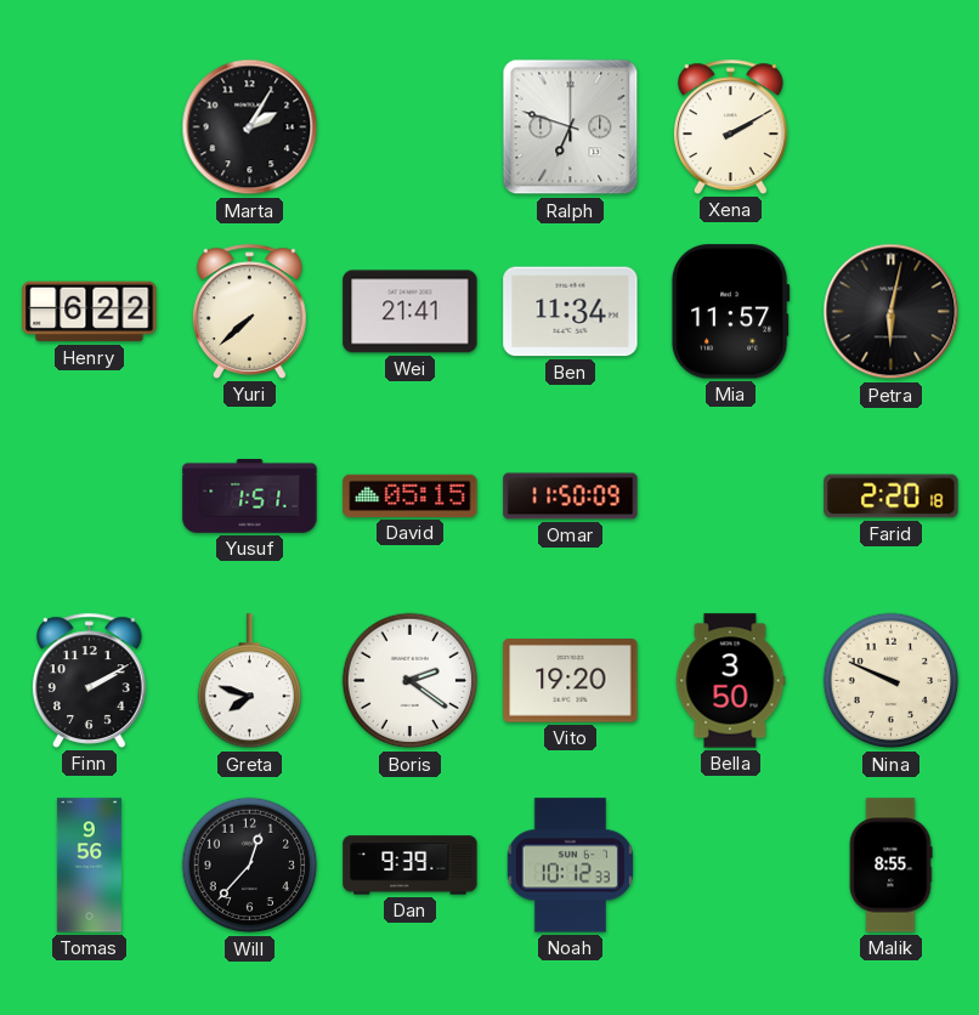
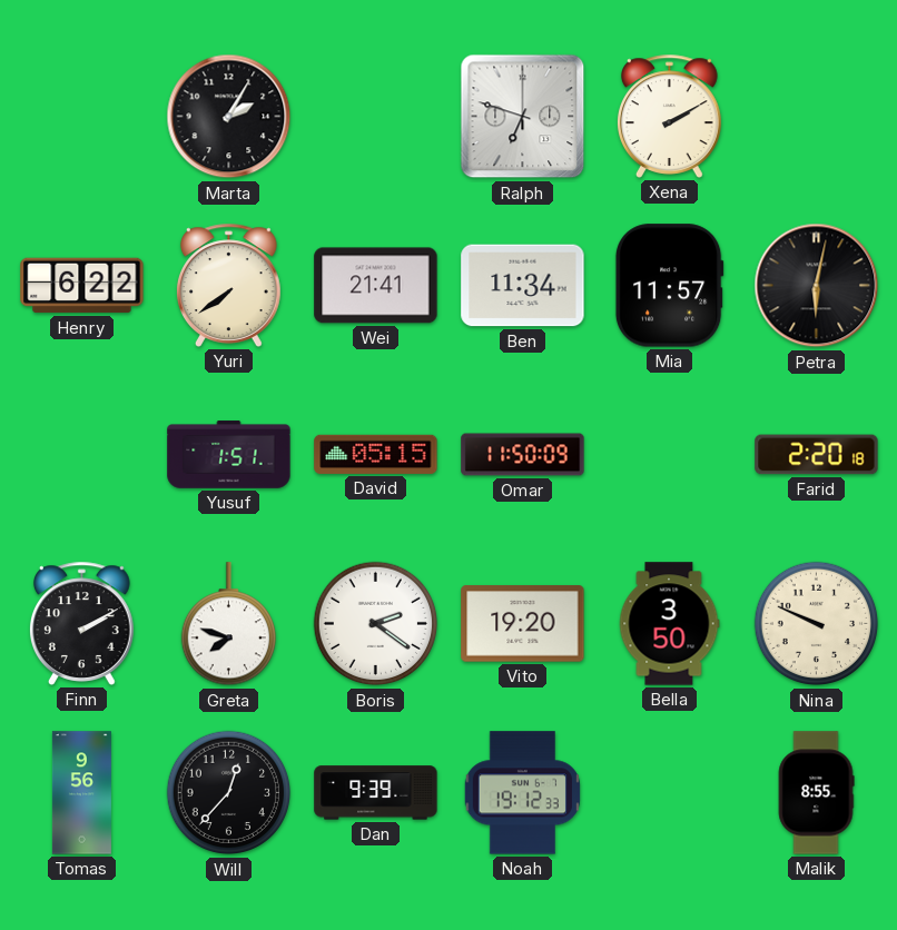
Yuri: 7:38 -> 7:39
Noah: 10:12 -> 19:12
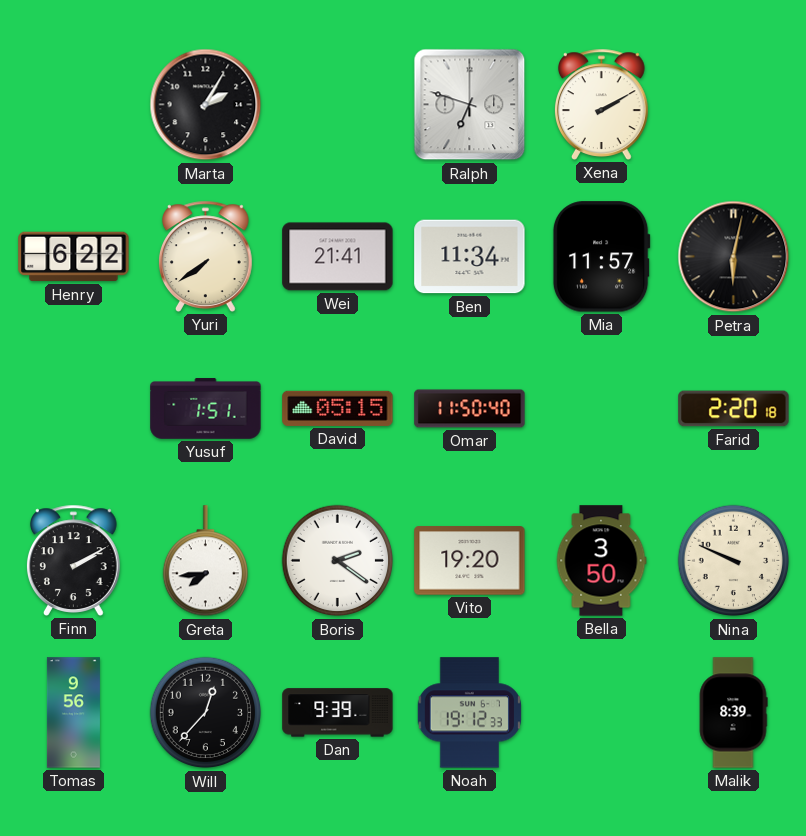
Omar: 11:50:09 -> 11:50:40
Greta: 7:48 -> 7:44
Malik: 8:55 -> 8:39
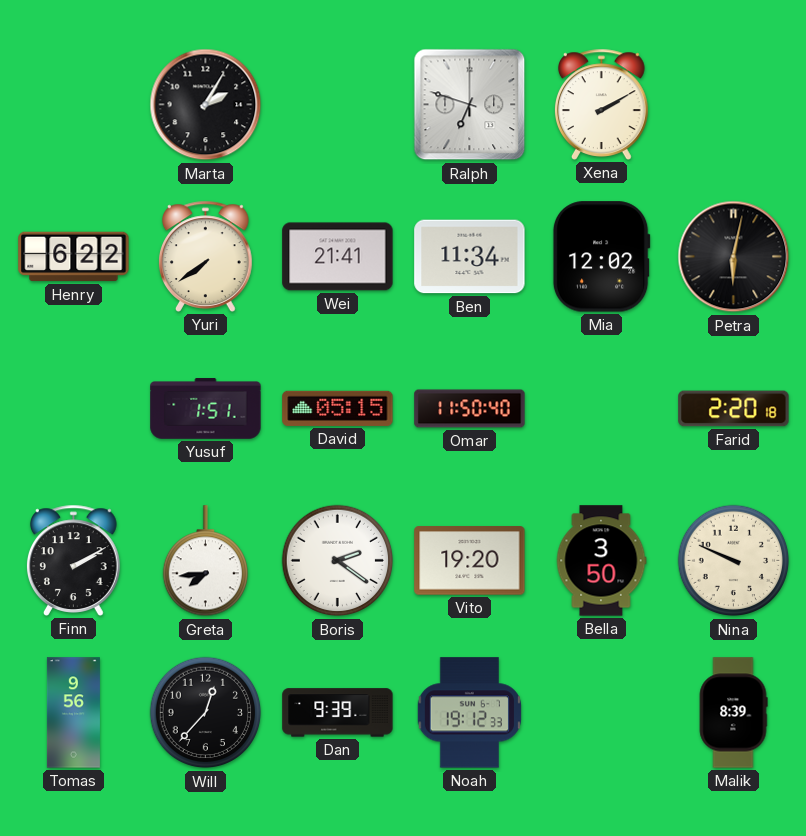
Mia: 11:57 -> 12:02
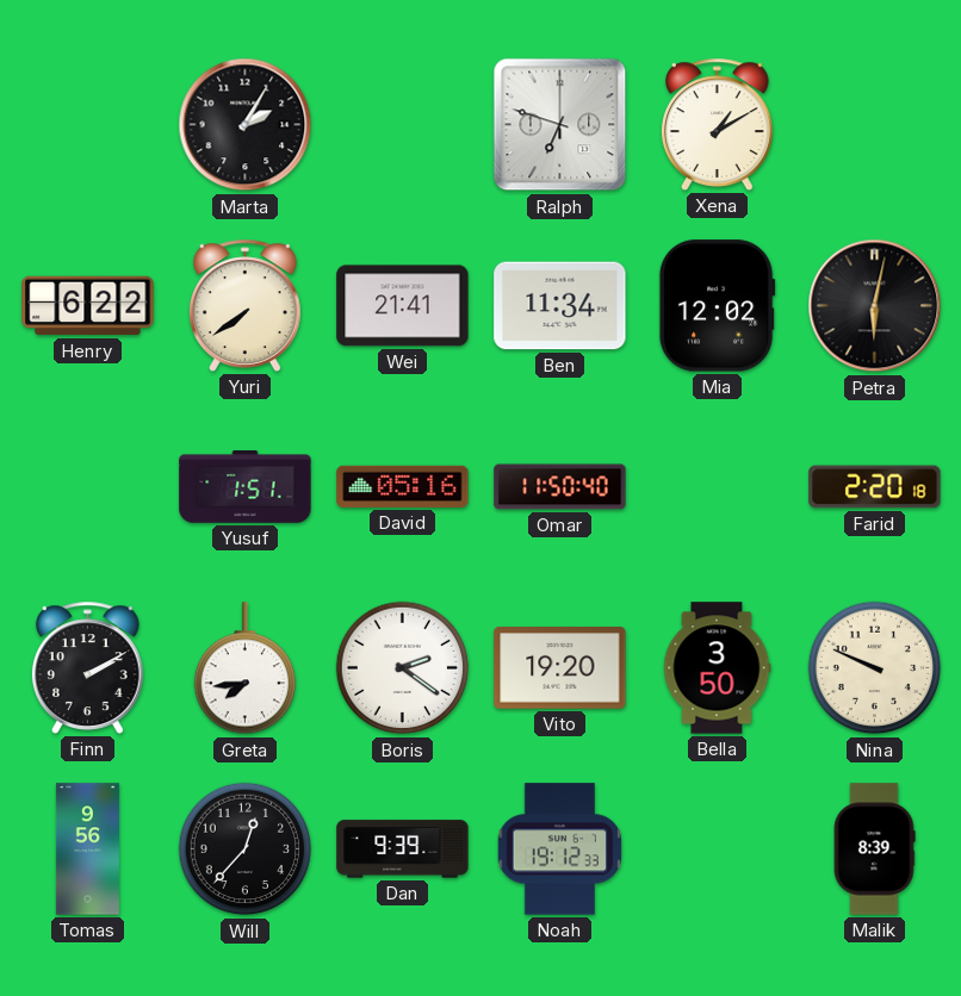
Xena: 2:10 -> 1:10
David: 05:15 -> 05:16
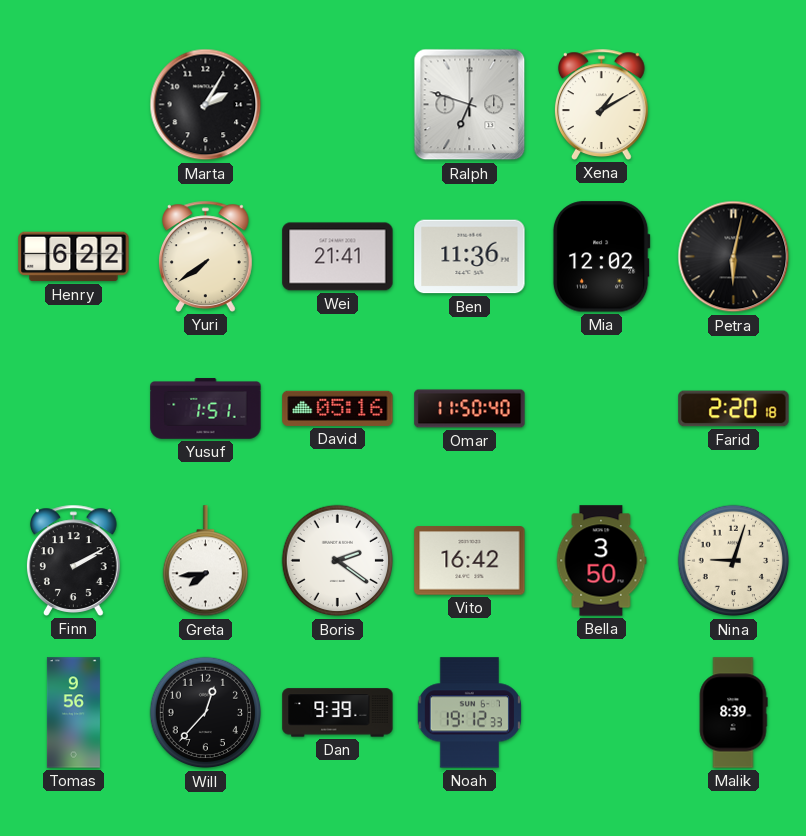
Ben: 11:34 -> 11:36
Vito: 19:20 -> 16:42
Nina: 9:49 -> 9:03
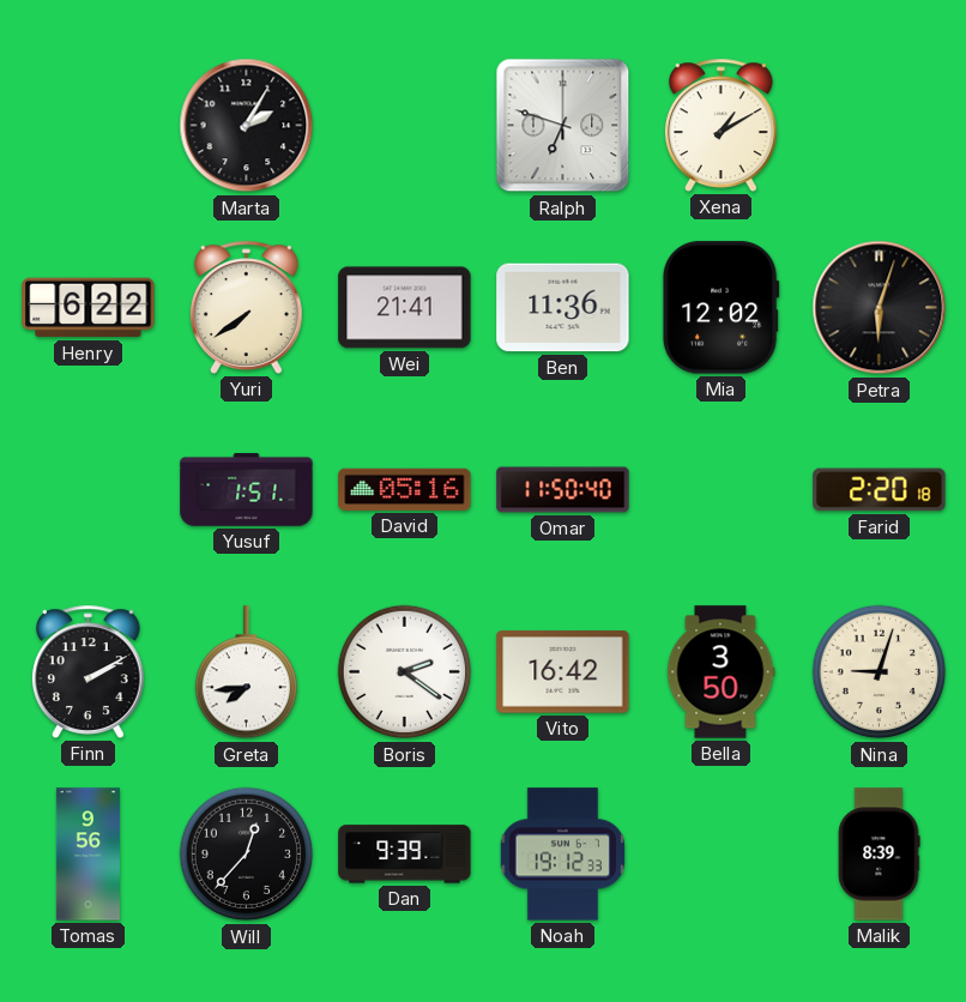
Petra: 6:02 -> 6:03
